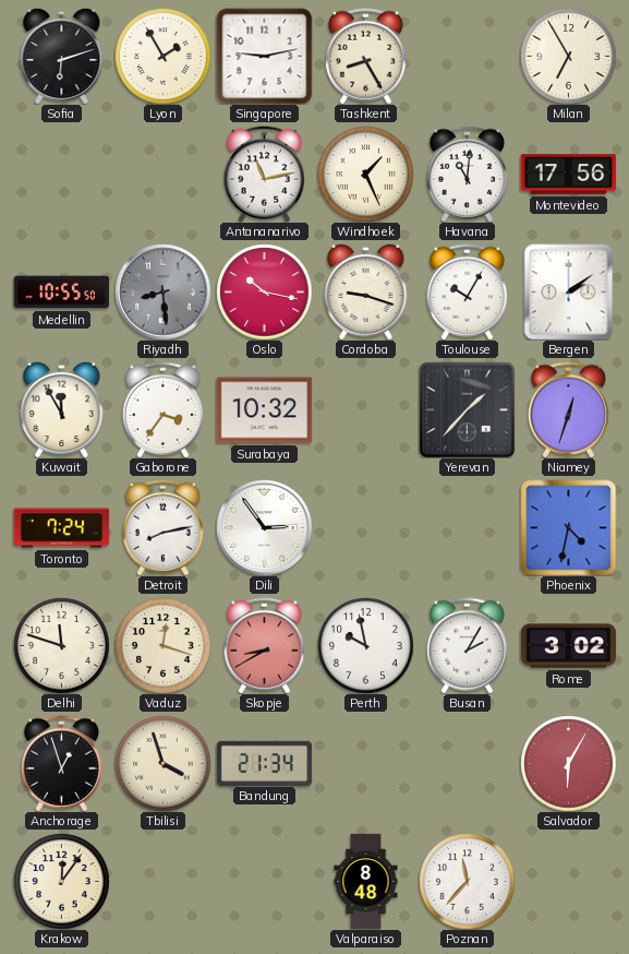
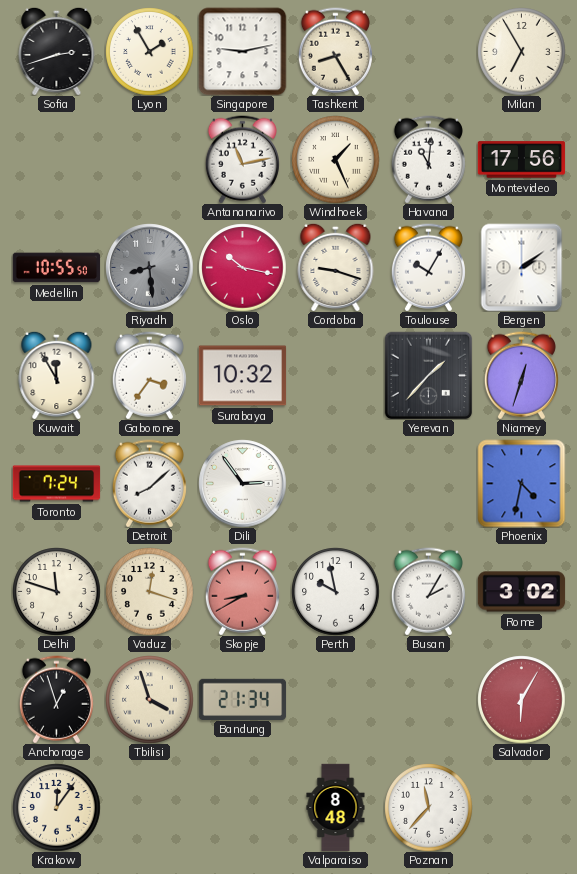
Sofia: 6:12 -> 2:42
Detroit: 8:13 -> 8:08
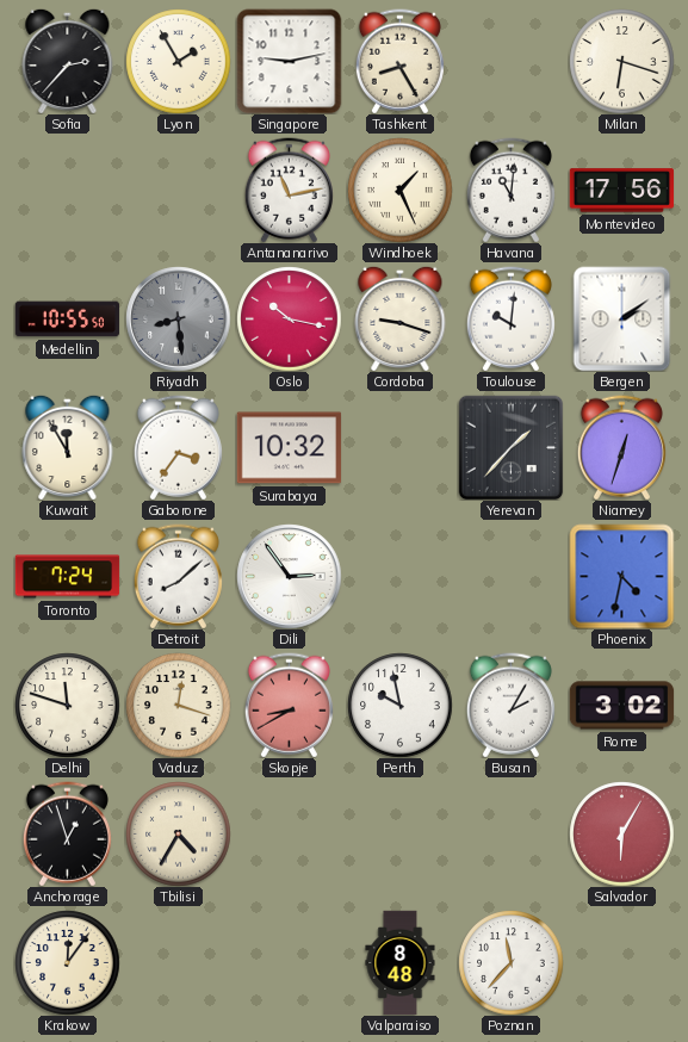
Sofia: 2:42 -> 2:37
Milan: 6:55 -> 6:18
Toulouse: 10:05 -> 10:01
Tbilisi: 3:57 -> 4:35
Bandung: 21:34 -> none
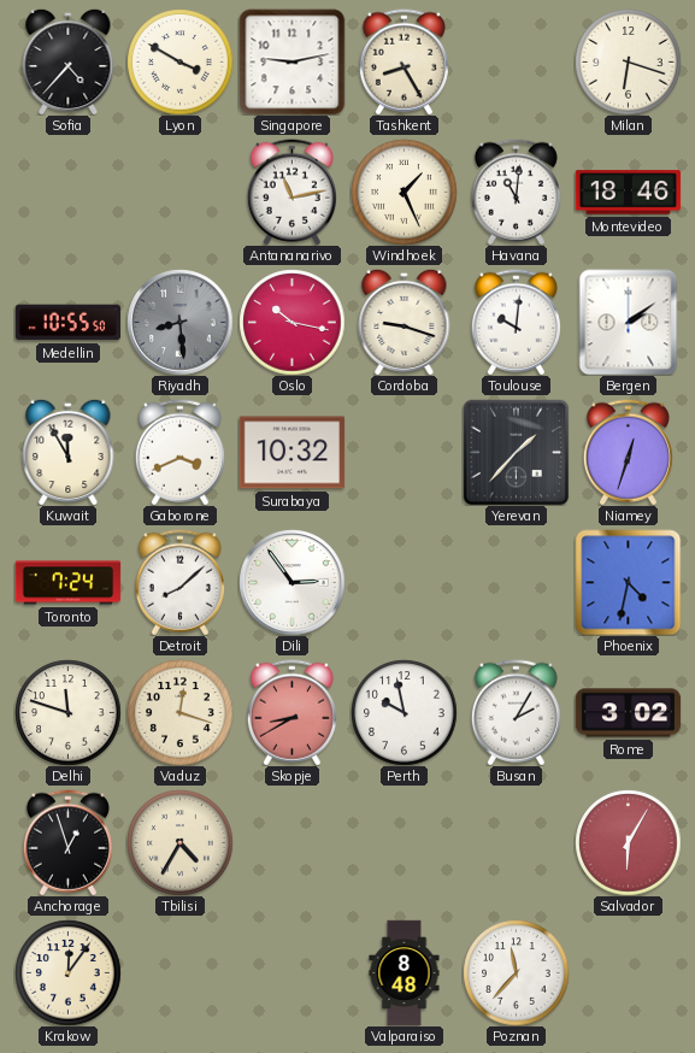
Sofia: 2:37 -> 4:37
Lyon: 1:55 -> 3:50
Montevideo: 17:56 -> 18:46
Gaborone: 3:36 -> 3:41
